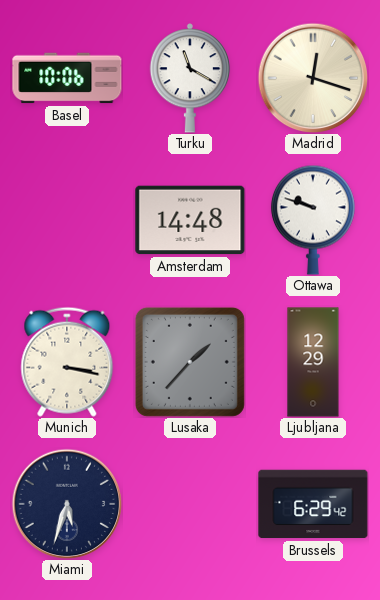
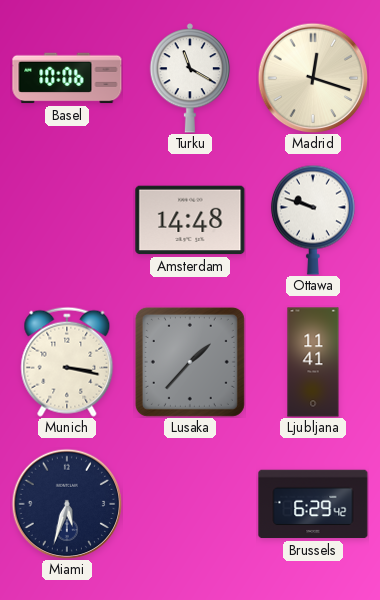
Ljubljana: 12:29 -> 11:41
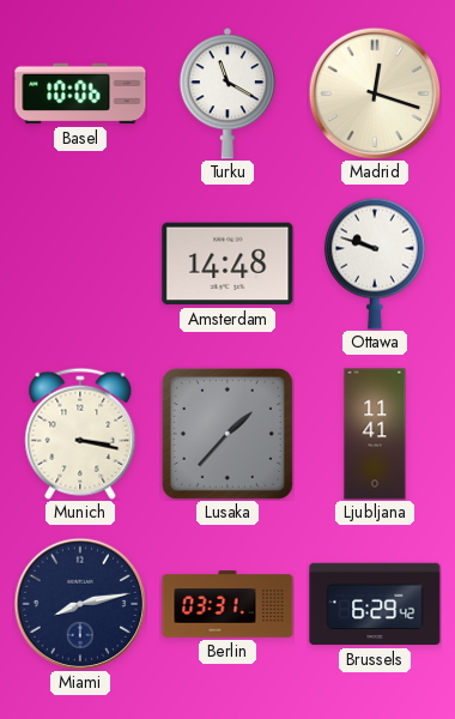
Miami: 5:33 -> 8:13
Berlin: none -> 03:31
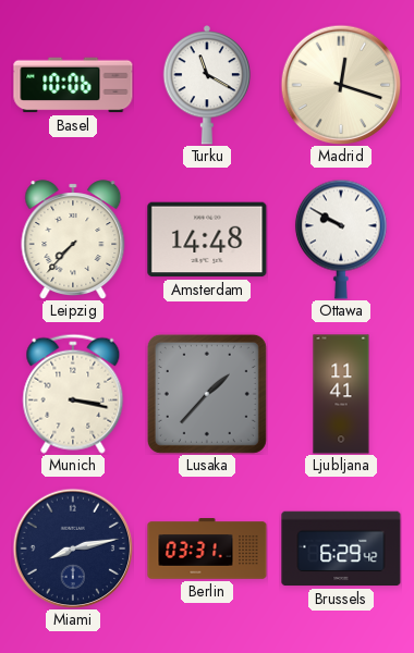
Leipzig: none -> 7:37
Ottawa: 9:48 -> 9:50
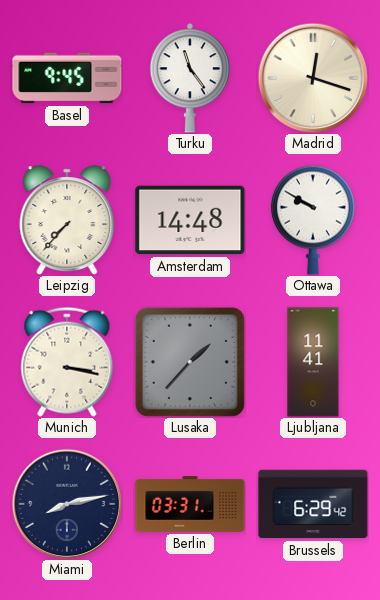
Basel: 10:06 -> 9:45
Turku: 11:20 -> 11:24
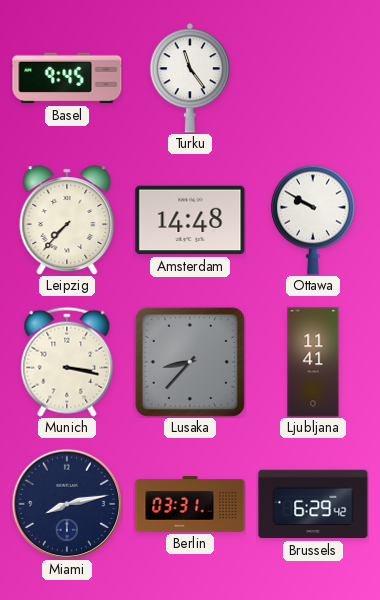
Madrid: 12:18 -> none
Lusaka: 1:37 -> 8:37
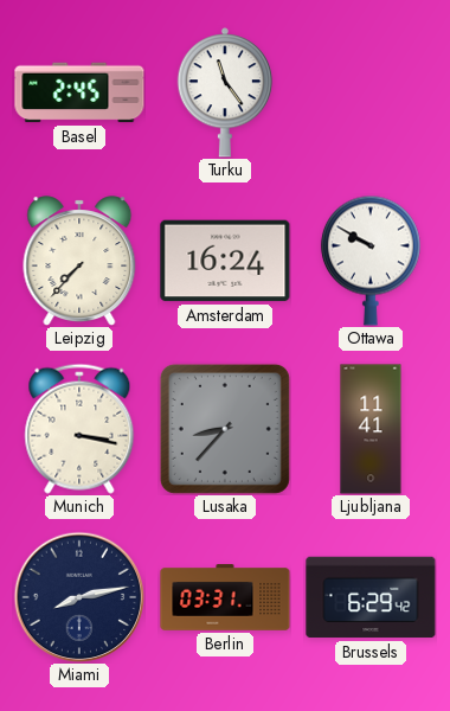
Basel: 9:45 -> 2:45
Amsterdam: 14:48 -> 16:24
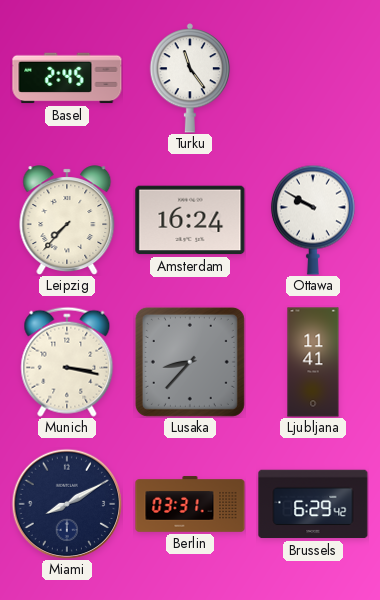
Miami: 8:13 -> 8:10
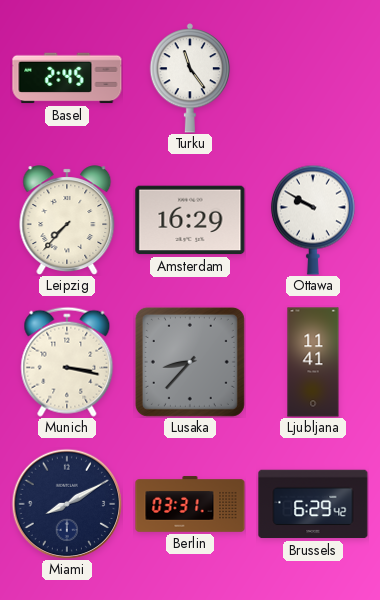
Amsterdam: 16:24 -> 16:29
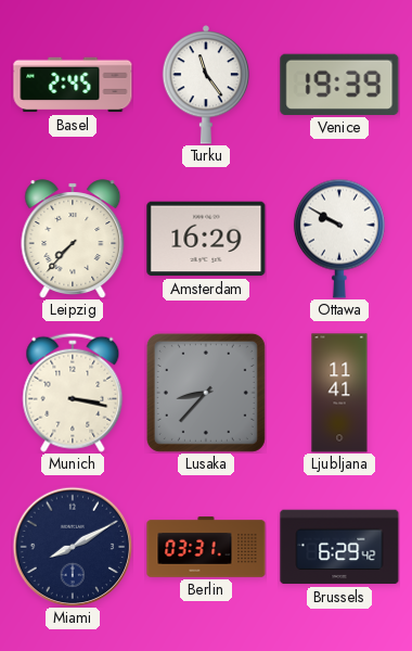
Venice: none -> 19:39
